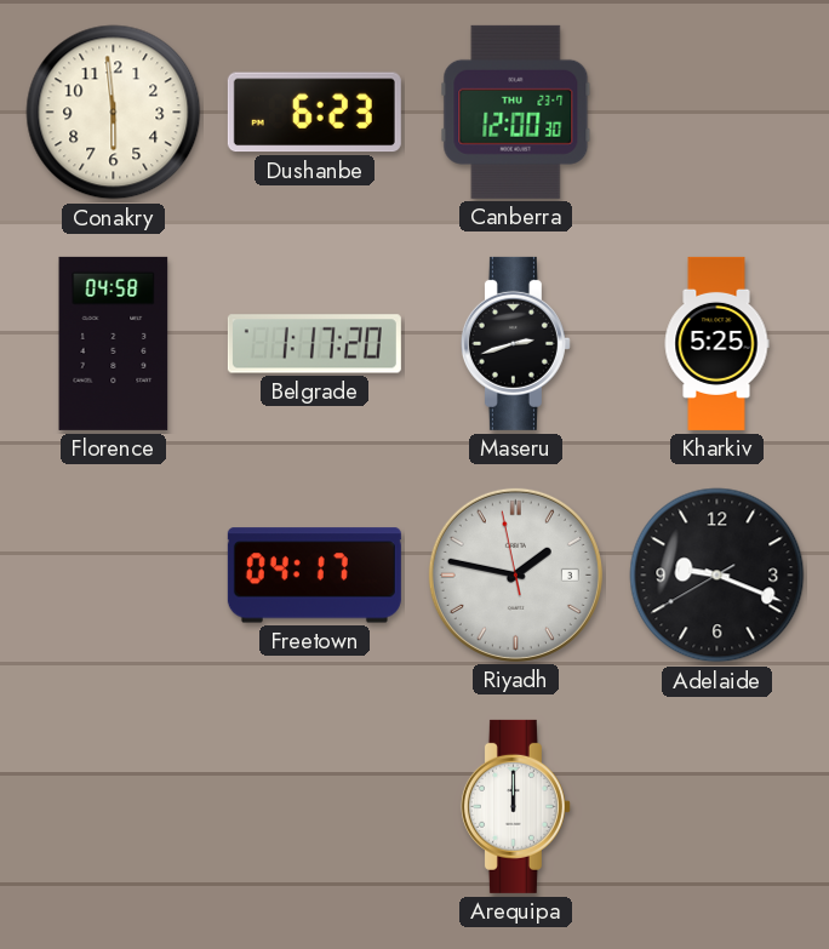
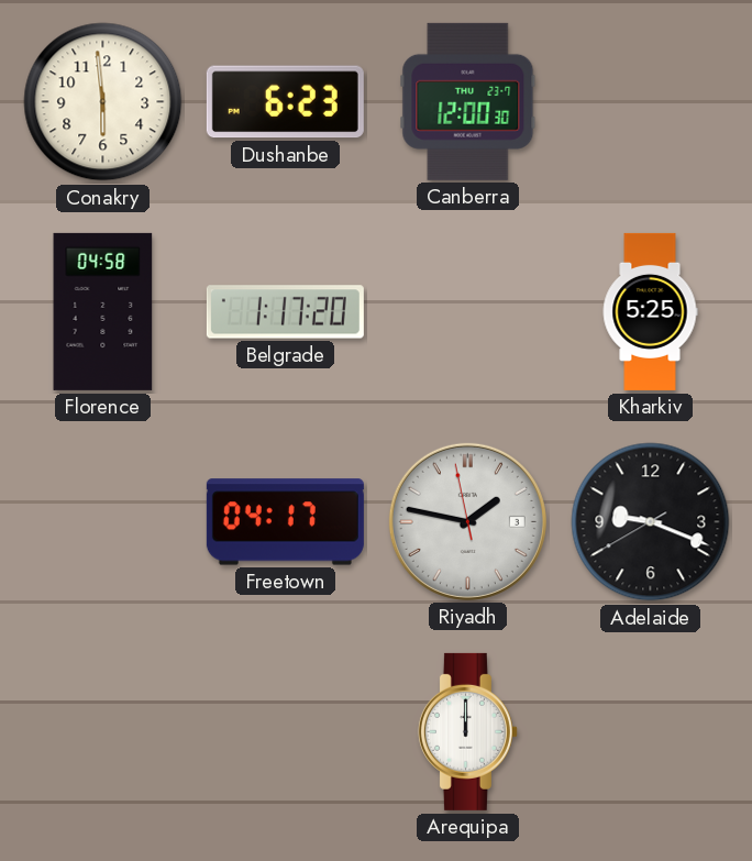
Maseru: 2:42 -> none
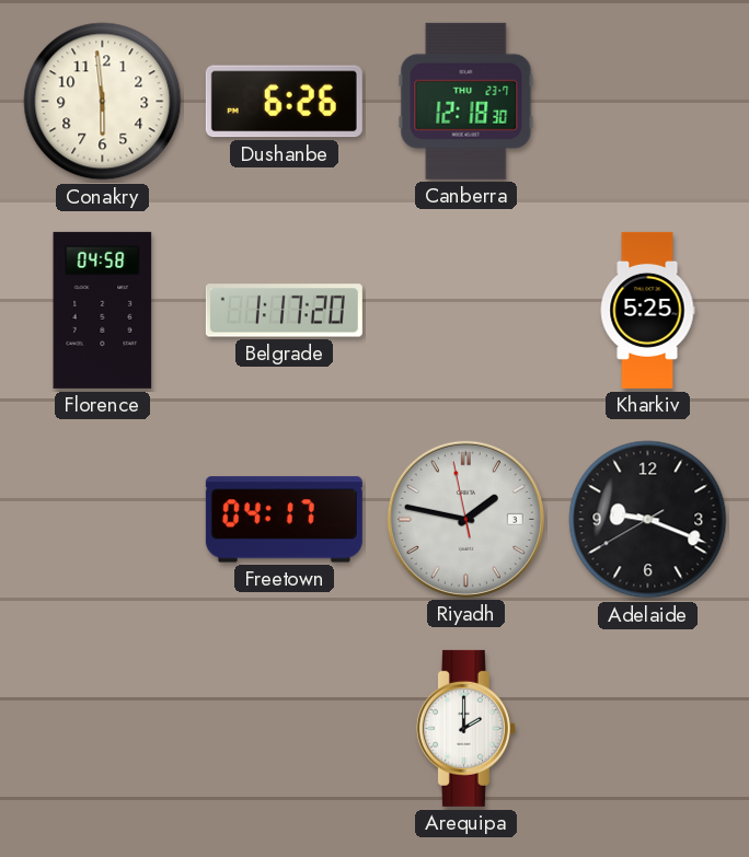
Dushanbe: 6:23 -> 6:26
Canberra: 12:00 -> 12:18
Arequipa: 12:00 -> 2:00
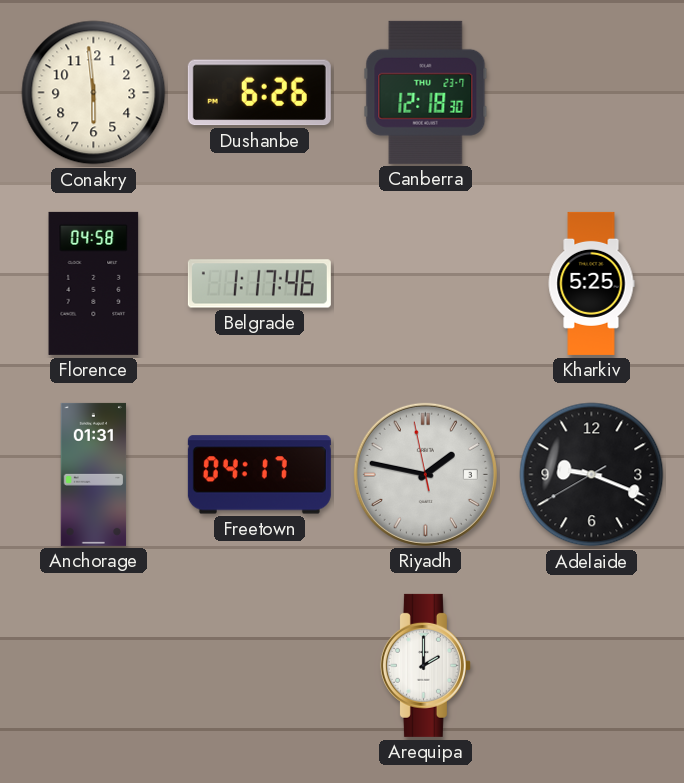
Belgrade: 1:17:20 -> 1:17:46
Anchorage: none -> 01:31
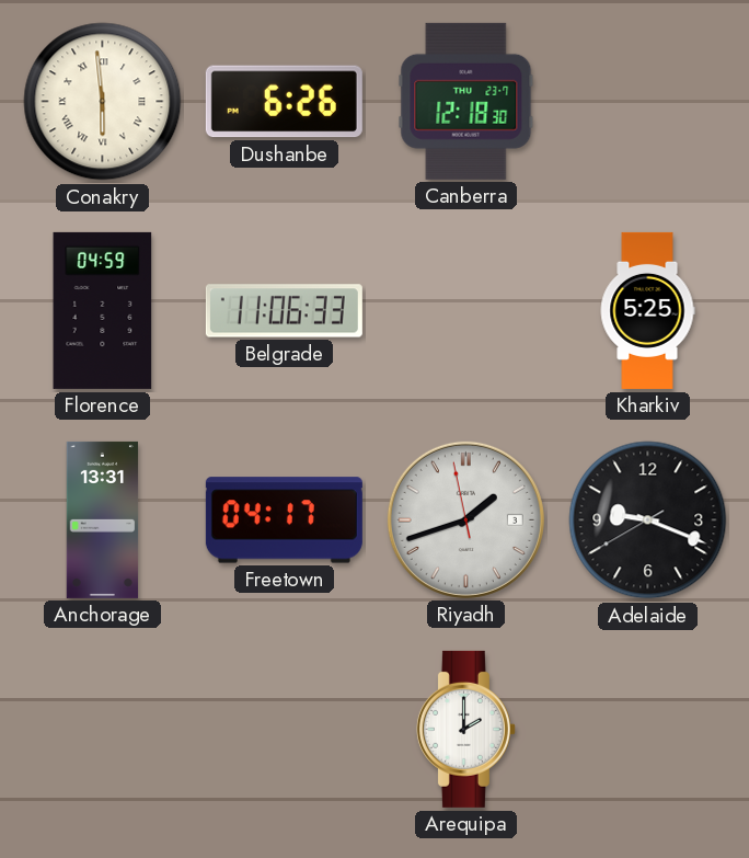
Conakry numerals: Arabic -> Roman
Florence: 04:58 -> 04:59
Belgrade: 1:17 -> 11:06
Anchorage: 01:31 -> 13:31
Riyadh: 1:46 -> 1:41
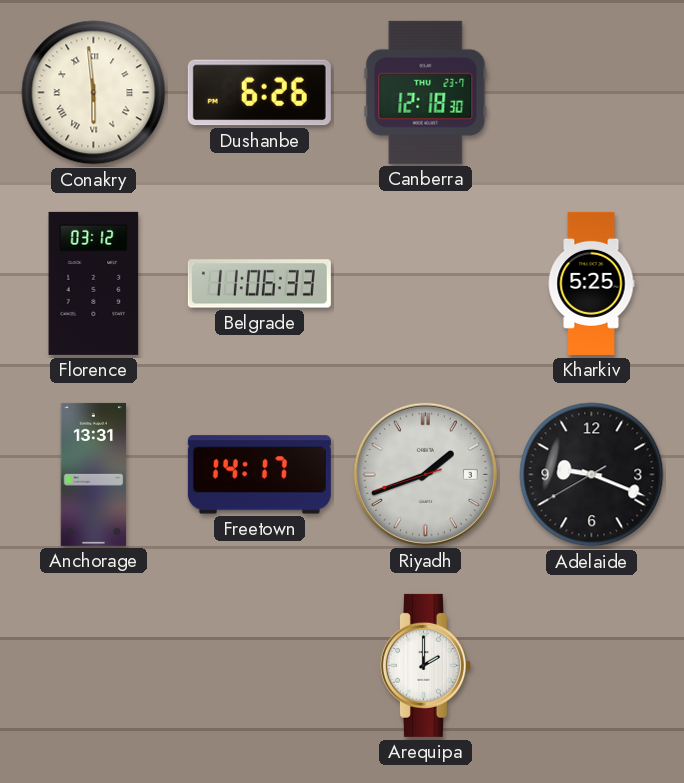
Florence: 04:59 -> 03:12
Freetown: 04:17 -> 14:17
Riyadh: 1:41:58 -> 1:41:42
